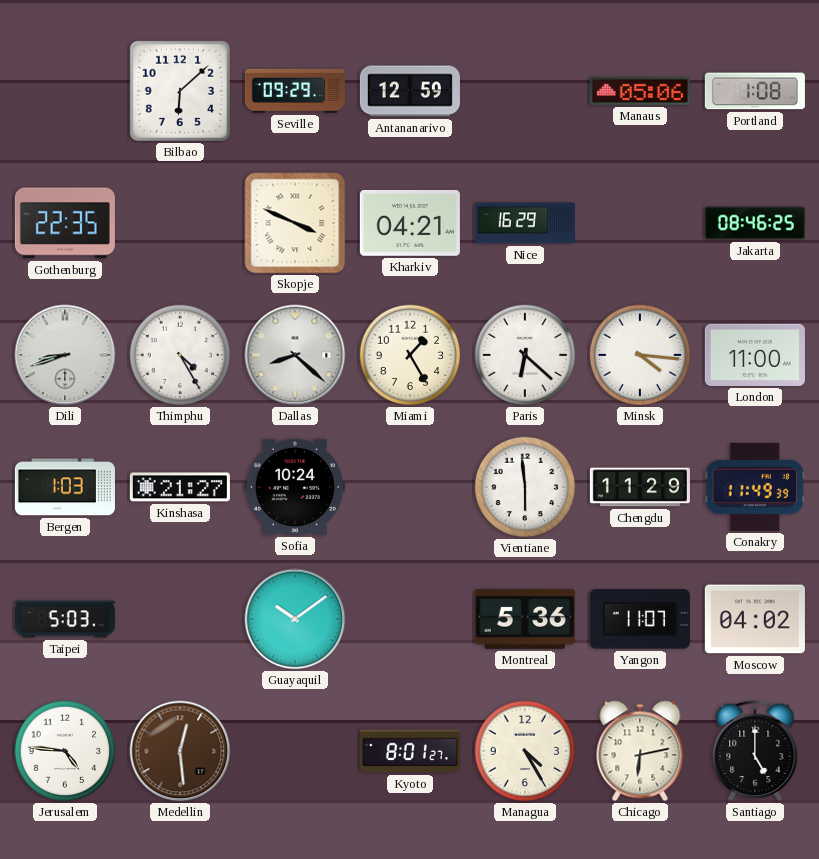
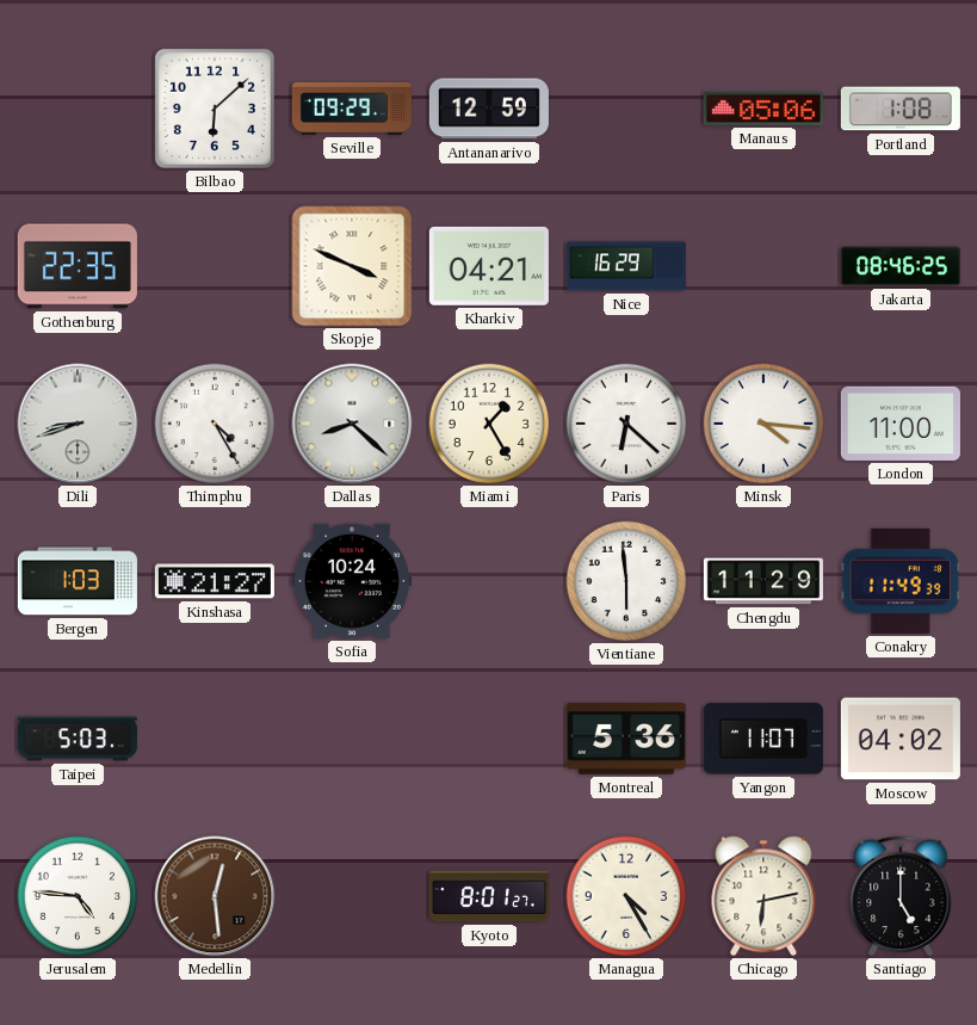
Guayaquil: 10:09 -> none
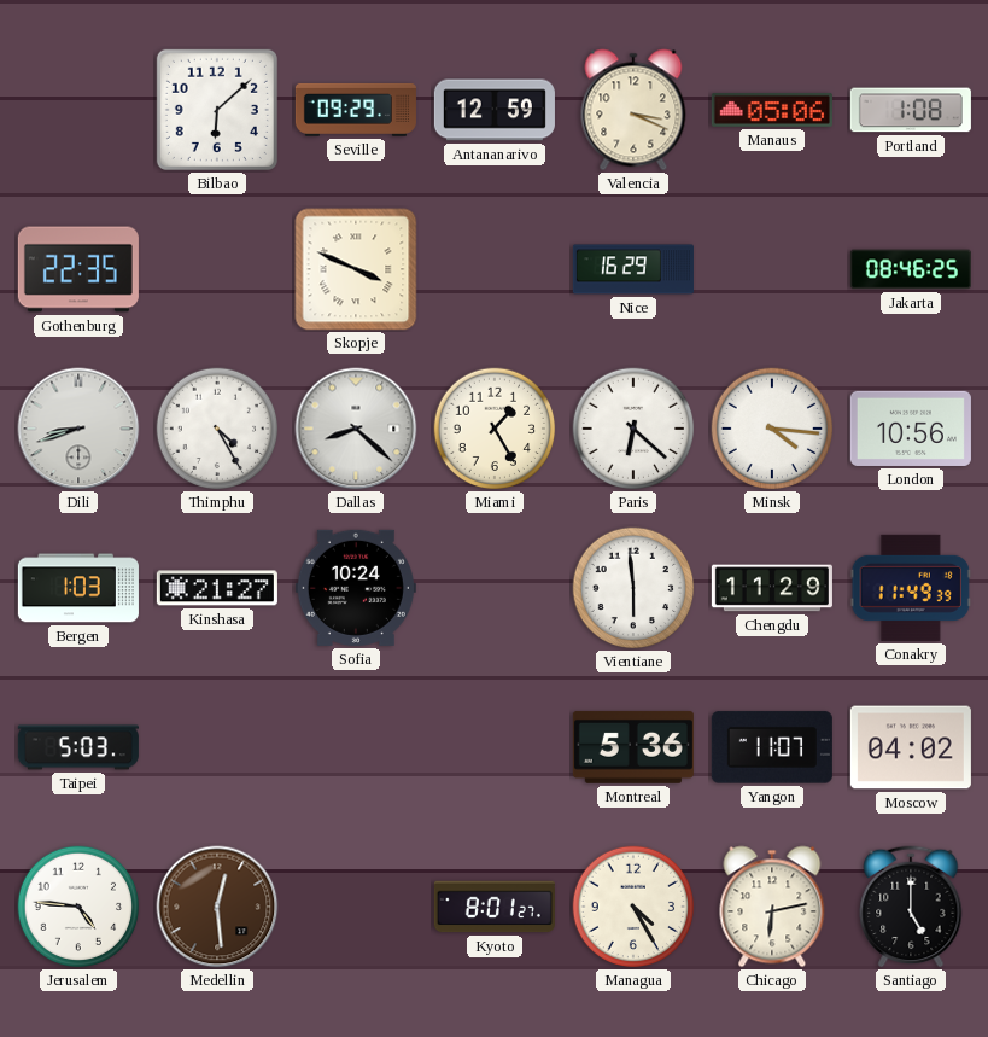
Valencia: none -> 3:19
Kharkiv: 04:21 -> none
London: 11:00 -> 10:56
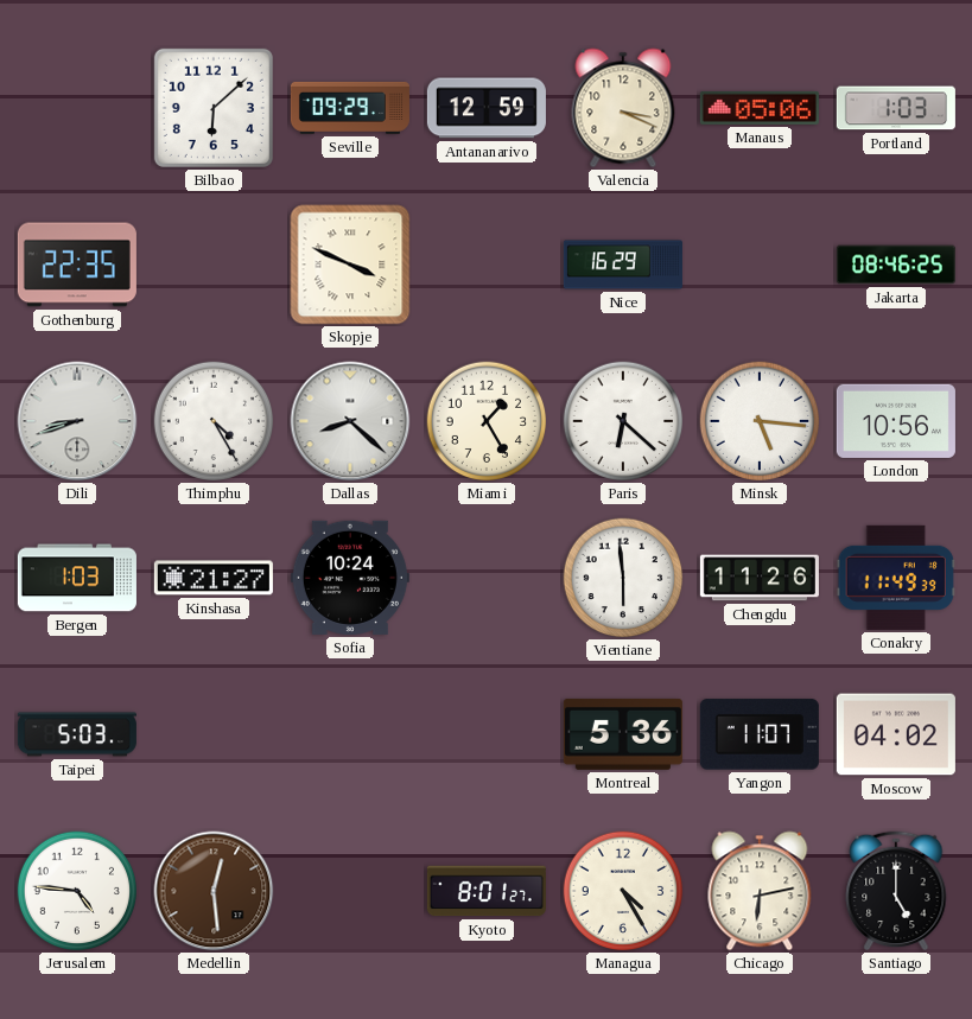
Portland: 1:08 -> 1:03
Minsk: 4:16 -> 5:16
Chengdu: 11:29 -> 11:26
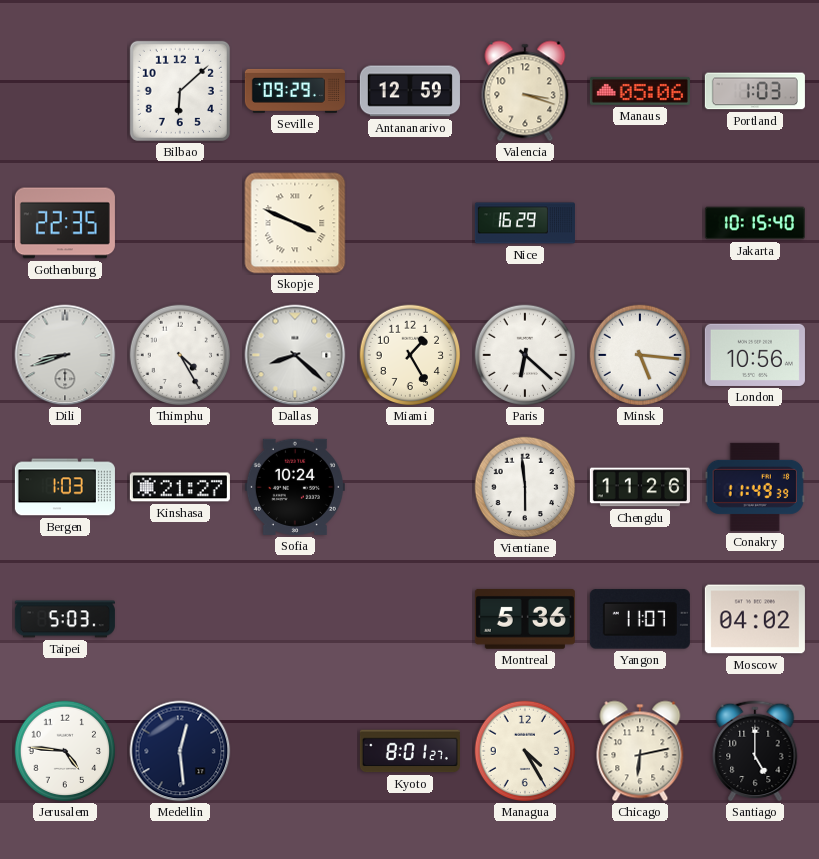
Valencia: 3:19 -> 3:18
Jakarta: 08:46 -> 10:15
Medellin dial: brown -> navy
